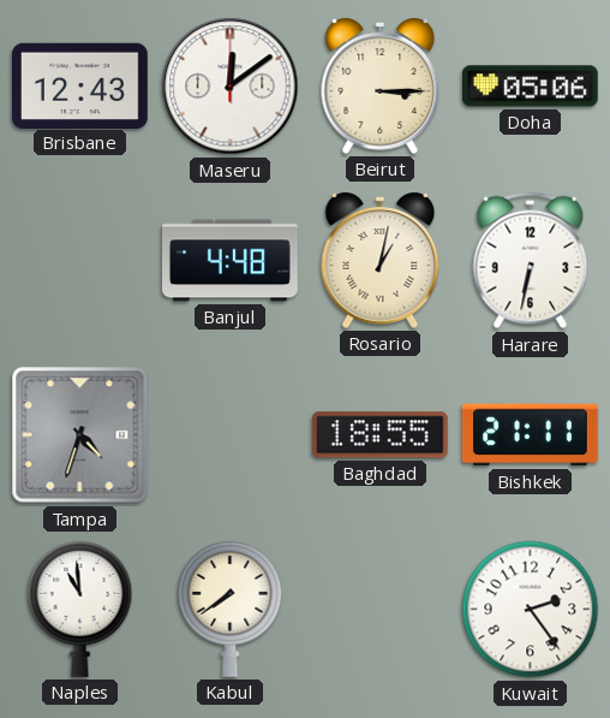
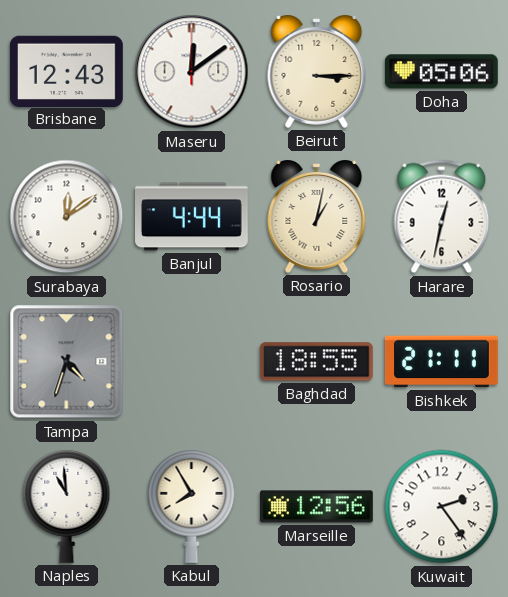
Surabaya: none -> 12:09
Banjul: 4:48 -> 4:44
Harare: 6:32 -> 12:32
Kabul: 7:39 -> 7:55
Marseille: none -> 12:56
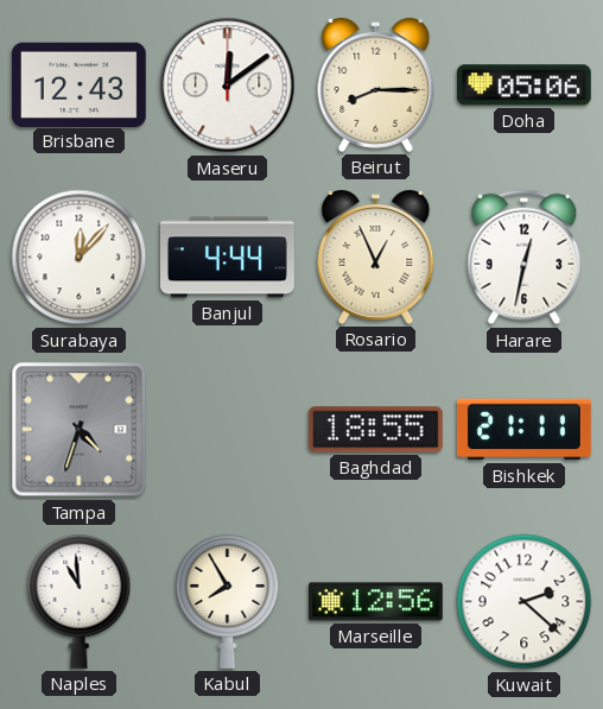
Beirut: 3:15 -> 8:15
Surabaya: 12:09 -> 12:07
Rosario: 1:02 -> 12:56
Kuwait: 2:24 -> 2:22
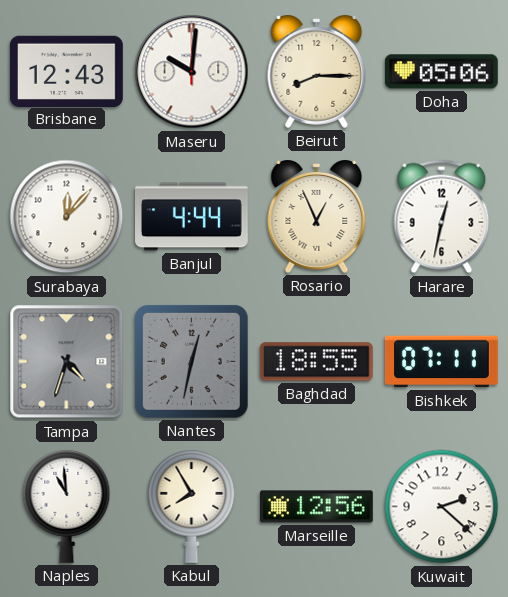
Maseru: 12:09 -> 10:01
Nantes: none -> 12:32
Bishkek: 21:11 -> 07:11
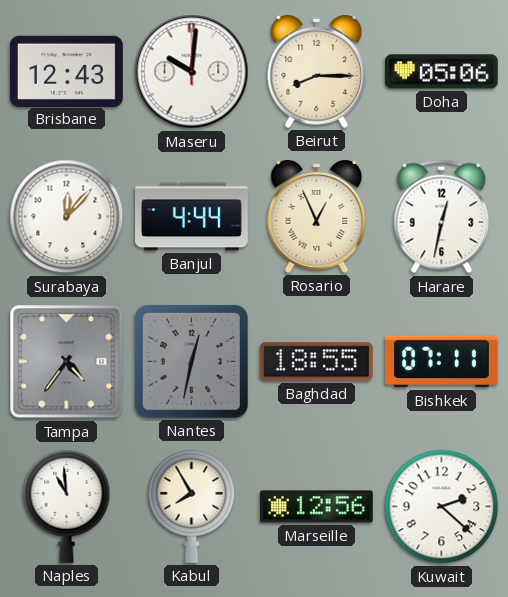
Tampa: 4:33 -> 4:36
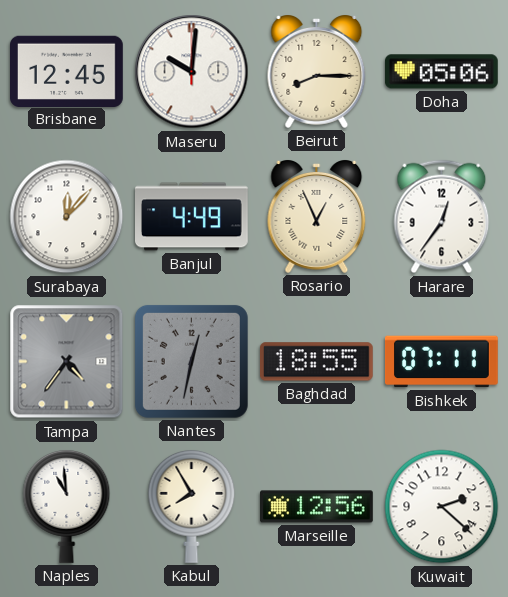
Brisbane: 12:43 -> 12:45
Banjul: 4:44 -> 4:49
Harare: 12:32 -> 12:36
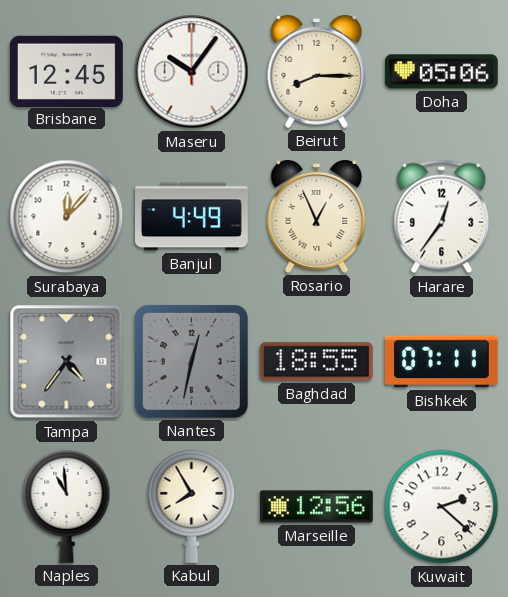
Maseru: 10:01 -> 10:06
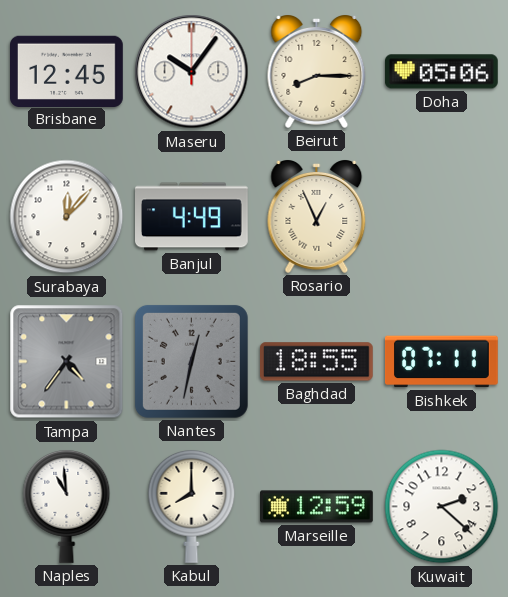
Harare: 12:36 -> none
Kabul: 7:55 -> 8:00
Marseille: 12:56 -> 12:59
